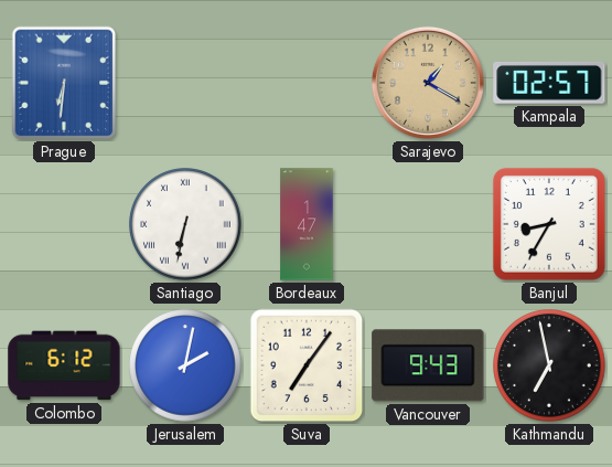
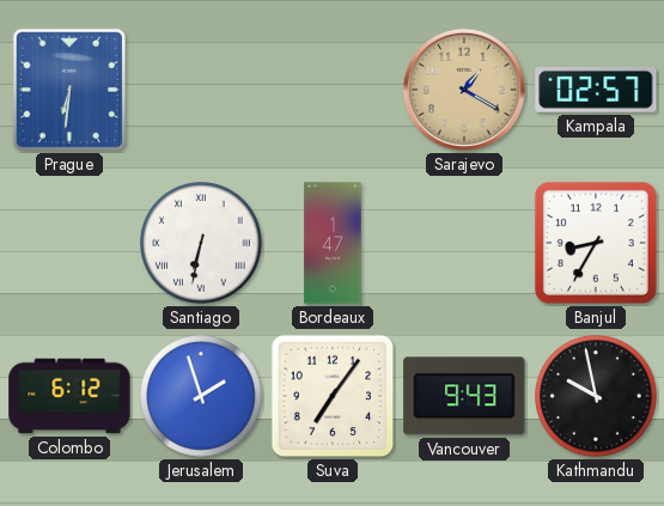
Jerusalem: 2:02 -> 1:57
Kathmandu: 6:58 -> 9:58
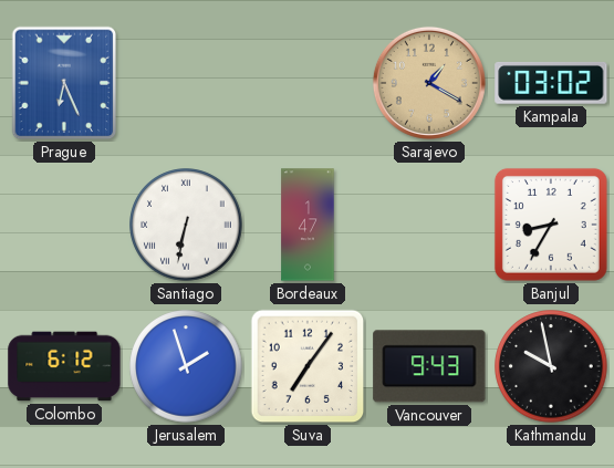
Prague: 6:31 -> 6:26
Kampala: 02:57 -> 03:02
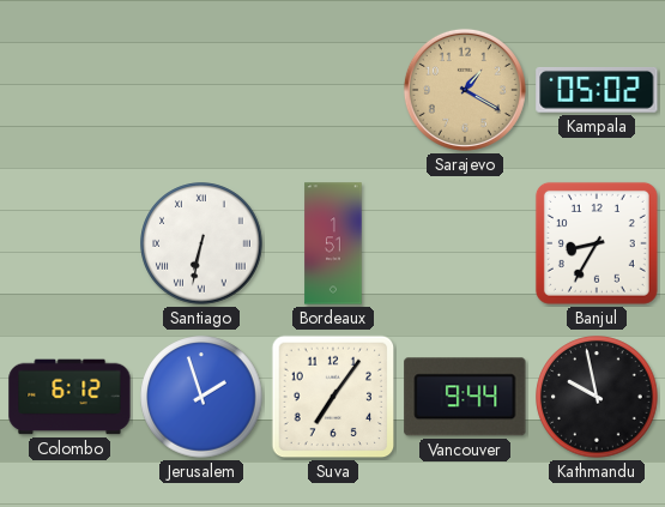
Prague: 6:26 -> none
Kampala: 03:02 -> 05:02
Bordeaux: 1:47 -> 1:51
Vancouver: 9:43 -> 9:44
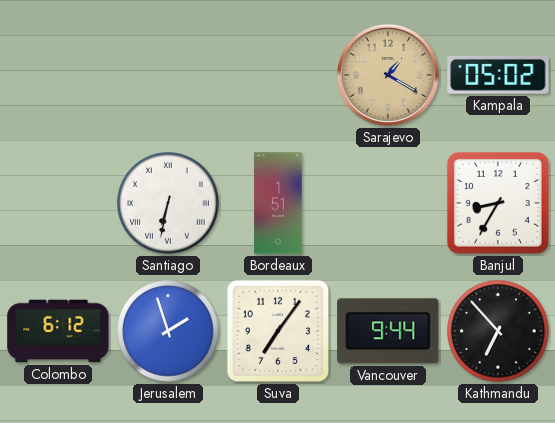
Kathmandu: 9:58 -> 6:53
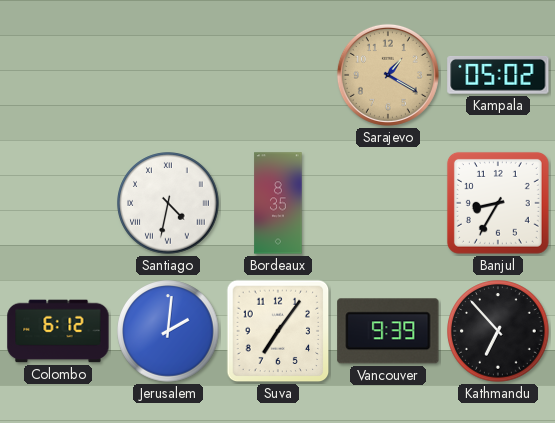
Santiago: 6:32 -> 4:32
Bordeaux: 1:51 -> 8:35
Jerusalem: 1:57 -> 2:01
Vancouver: 9:44 -> 9:39
